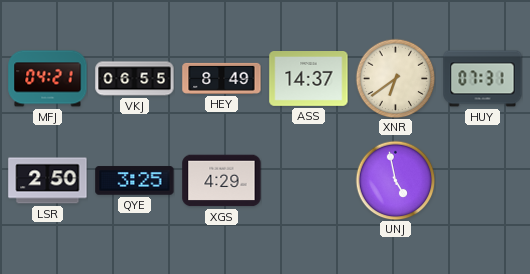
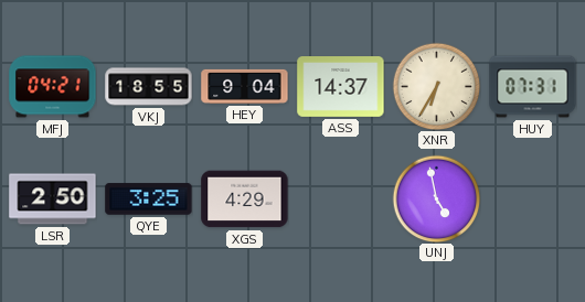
VKJ: 06:55 -> 18:55
HEY: 8:49 -> 9:04
XNR: 6:39 -> 6:35
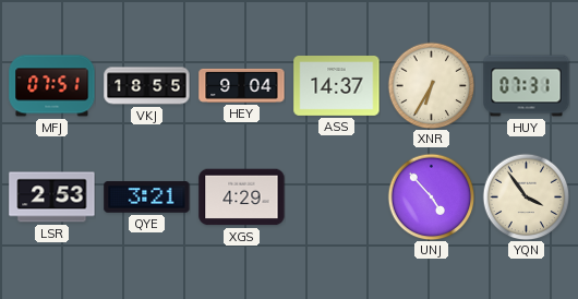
MFJ: 04:21 -> 07:51
LSR: 2:50 -> 2:53
QYE: 3:25 -> 3:21
UNJ: 4:58 -> 4:53
YQN: none -> 3:54
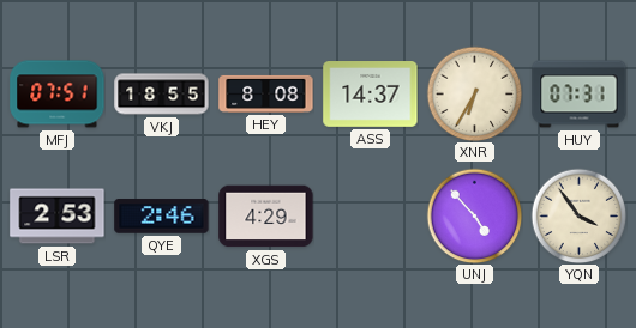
HEY: 9:04 -> 8:08
QYE: 3:21 -> 2:46
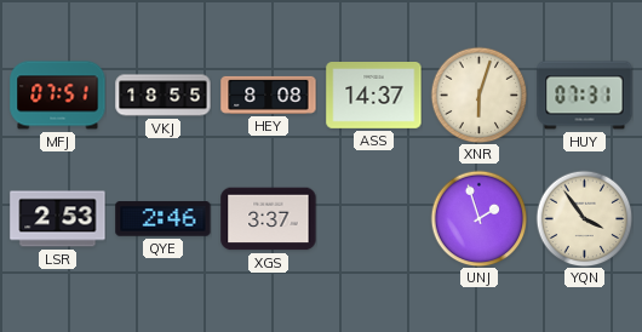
XNR: 6:35 -> 6:03
XGS: 4:29 -> 3:37
UNJ: 4:53 -> 1:57
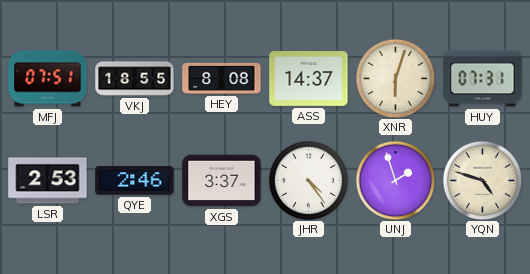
JHR: none -> 4:24
YQN: 3:54 -> 4:48
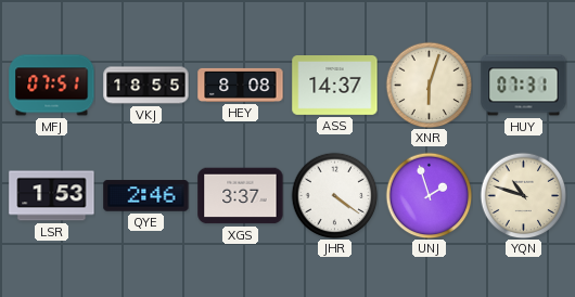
LSR: 2:53 -> 1:53
JHR: 4:24 -> 4:21
YQN: 4:48 -> 10:48
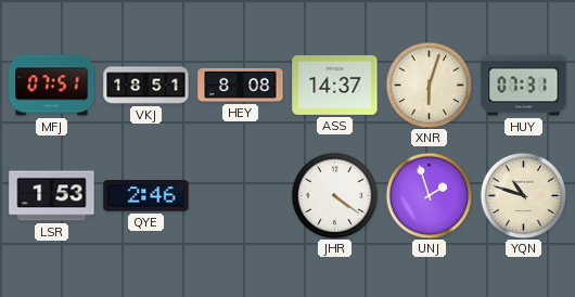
VKJ: 18:55 -> 18:51
XGS: 3:37 -> none
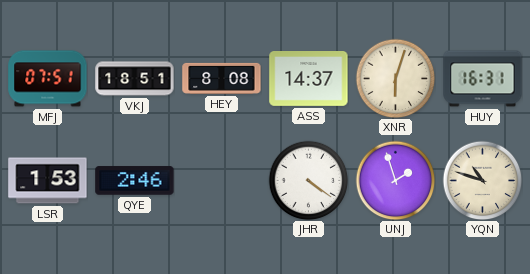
HUY: 07:31 -> 16:31
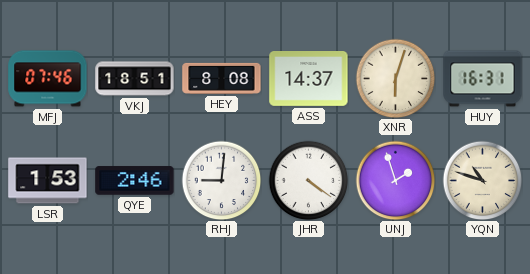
MFJ: 07:51 -> 07:46
RHJ: none -> 9:01
